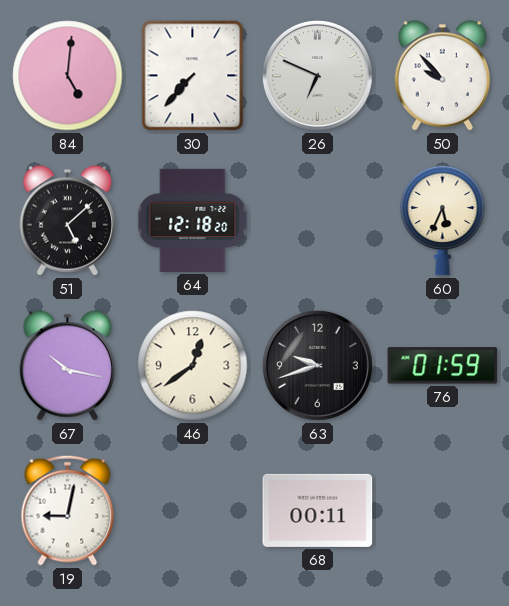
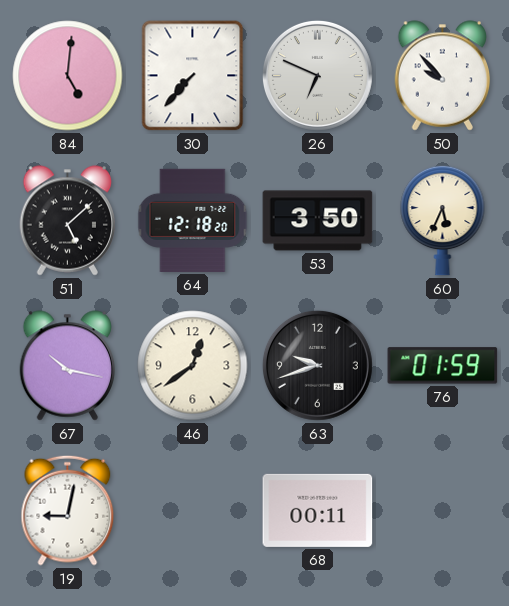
53: none -> 3:50
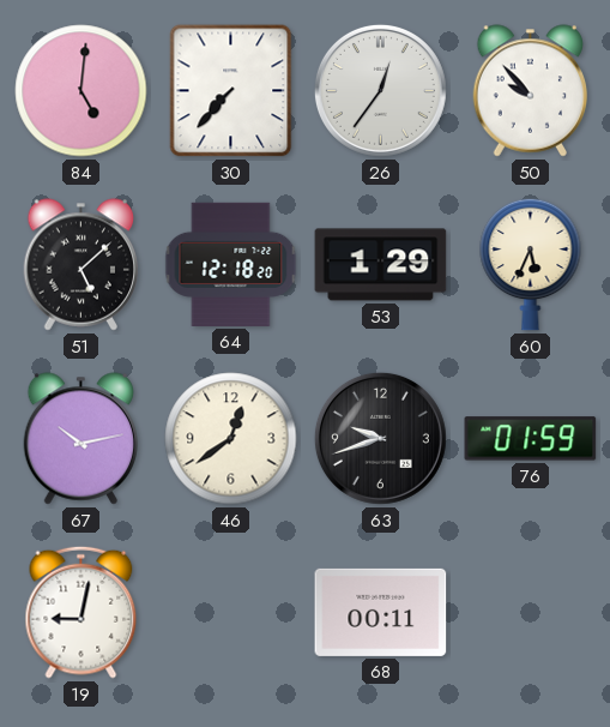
26: 6:49 -> 12:36
53: 3:50 -> 1:29
67: 10:17 -> 10:13
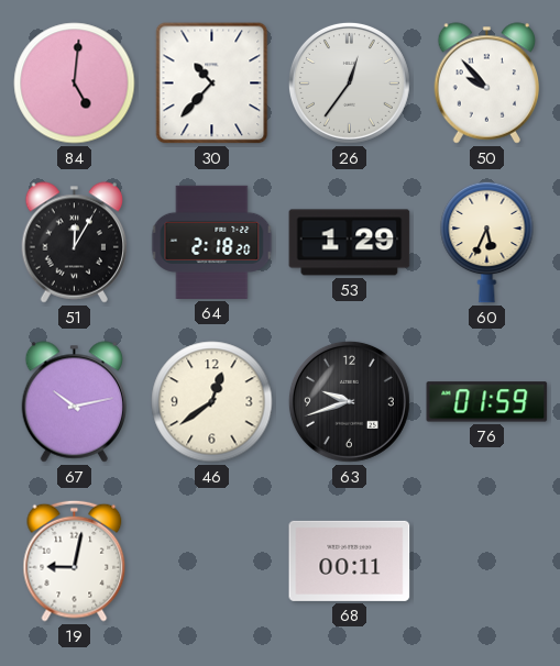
30: 7:37 -> 10:37
51: 5:08 -> 12:05
64: 12:18 -> 2:18
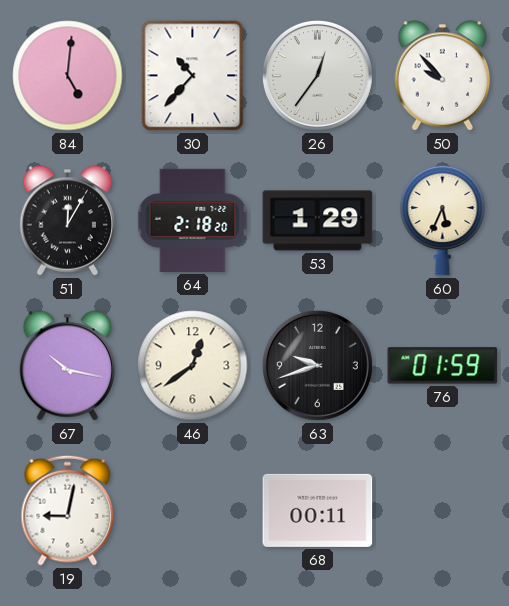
67: 10:13 -> 10:17
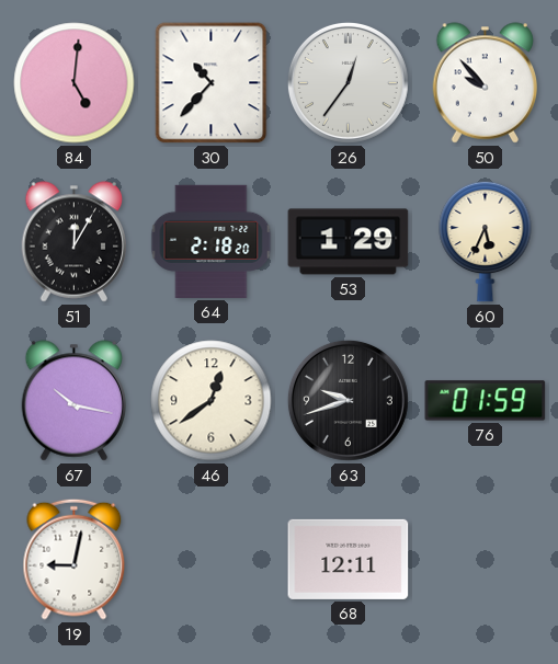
68: 00:11 -> 12:11
